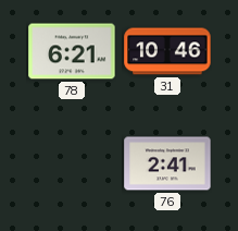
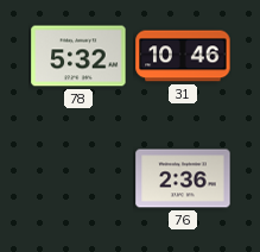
78: 6:21 -> 5:32
76: 2:41 -> 2:36
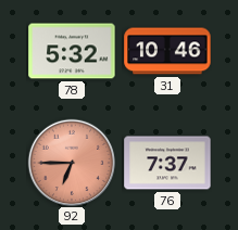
92: none -> 6:45
76: 2:36 -> 7:37
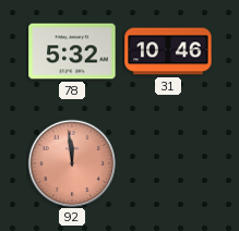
92: 6:45 -> 11:59
76: 7:37 -> none
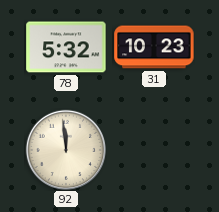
31: 10:46 -> 10:23
92 dial: salmon -> cream
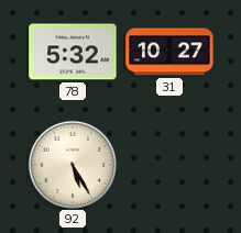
31: 10:23 -> 10:27
92: 11:59 -> 5:25
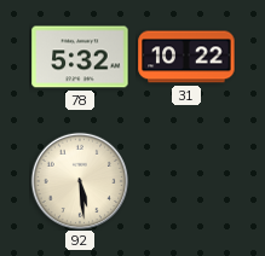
31: 10:27 -> 10:22
92: 5:25 -> 5:29
